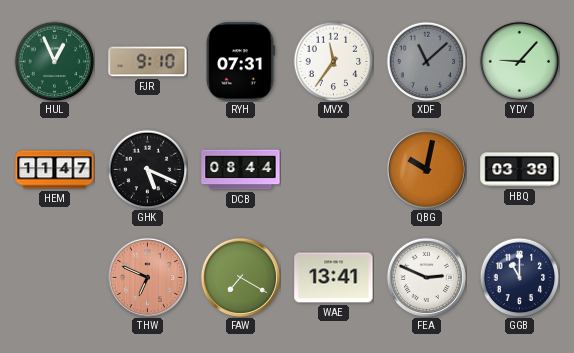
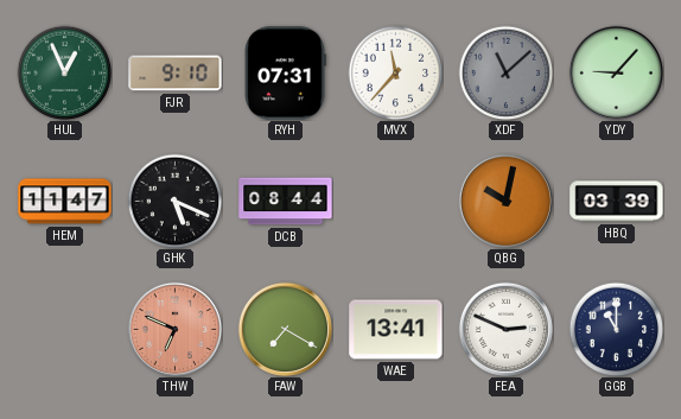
MVX: 11:36 -> 11:37
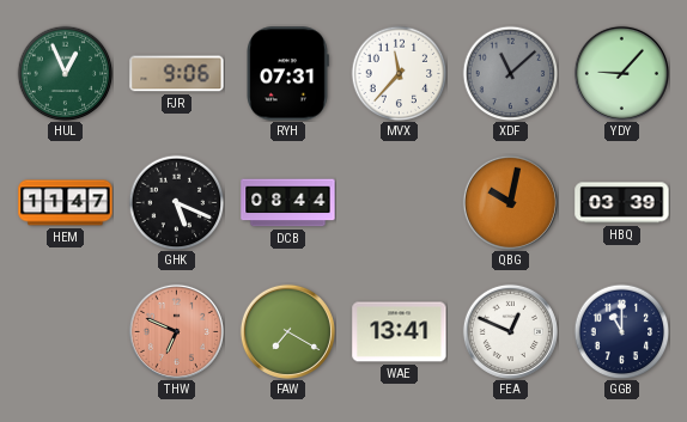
FJR: 9:10 -> 9:06
FEA: 2:49 -> 12:49
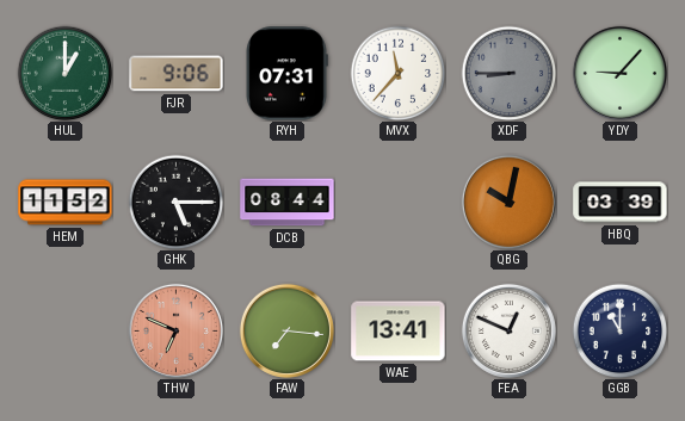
HUL: 12:56 -> 1:00
XDF: 11:08 -> 8:45
HEM: 11:47 -> 11:52
GHK: 5:19 -> 5:15
FAW: 7:20 -> 7:16
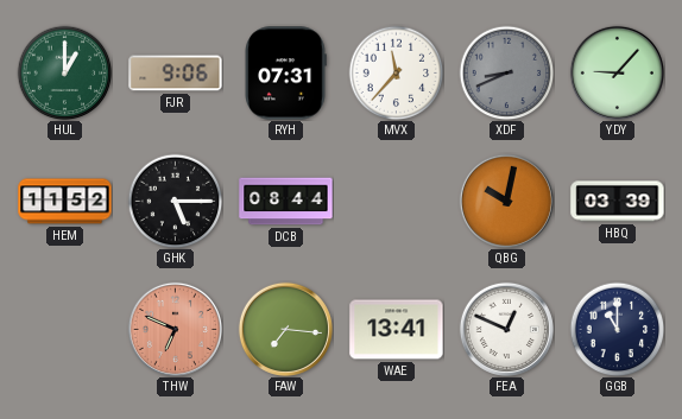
XDF: 8:45 -> 8:41
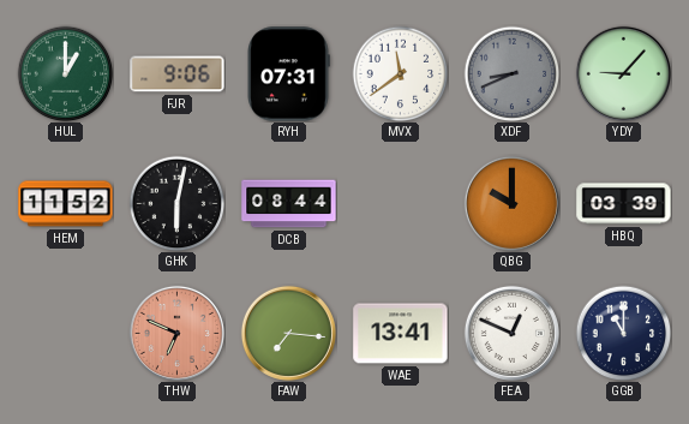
MVX: 11:37 -> 11:39
GHK: 5:15 -> 6:02
QBG: 10:02 -> 10:00
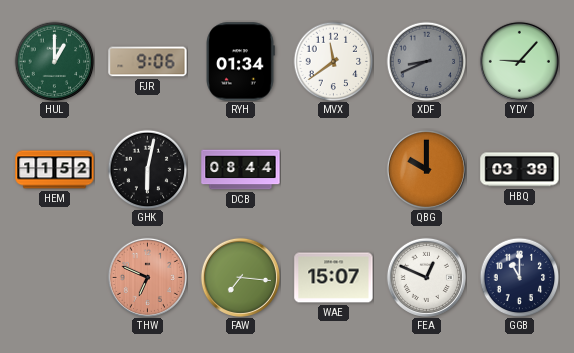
RYH: 07:31 -> 01:34
WAE: 13:41 -> 15:07
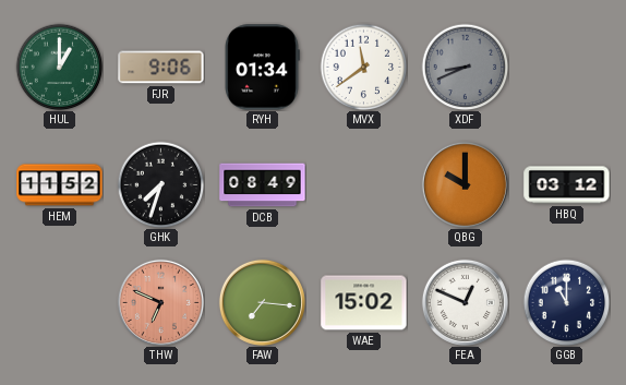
YDY: 9:07 -> none
GHK: 6:02 -> 7:33
DCB: 08:44 -> 08:49
HBQ: 03:39 -> 03:12
WAE: 15:07 -> 15:02
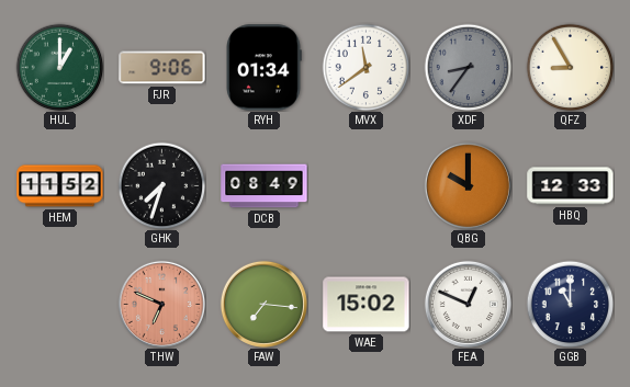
XDF: 8:41 -> 8:36
QFZ: none -> 8:55
HBQ: 03:12 -> 12:33
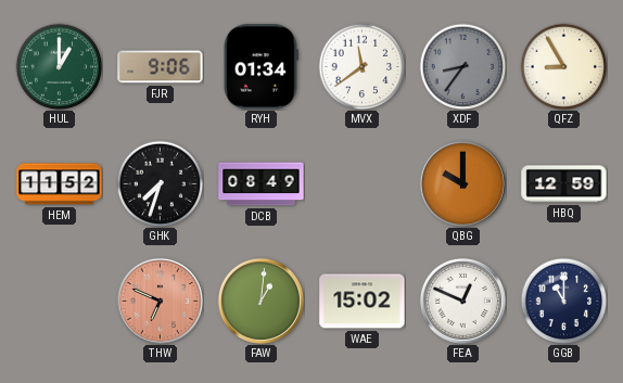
HBQ: 12:33 -> 12:59
FAW: 7:16 -> 1:01
